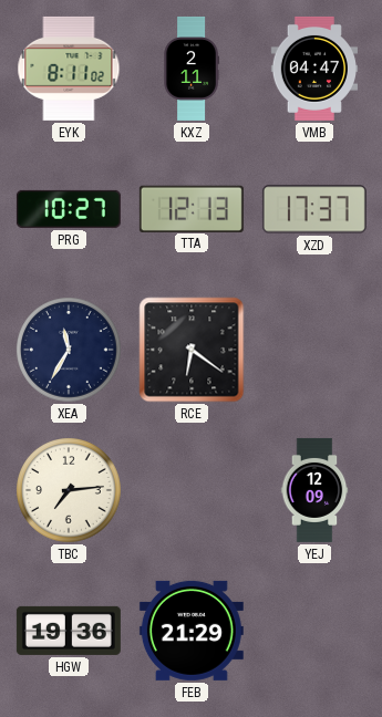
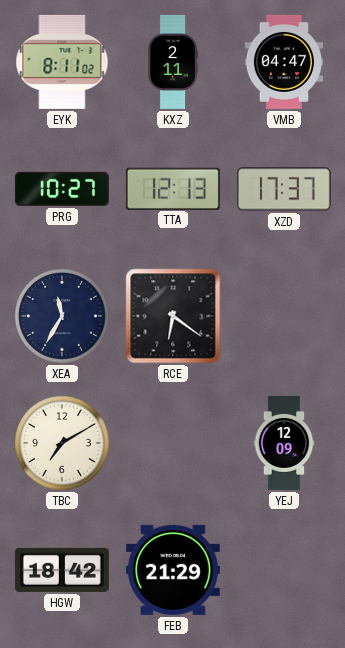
TBC: 7:14 -> 7:10
HGW: 19:36 -> 18:42
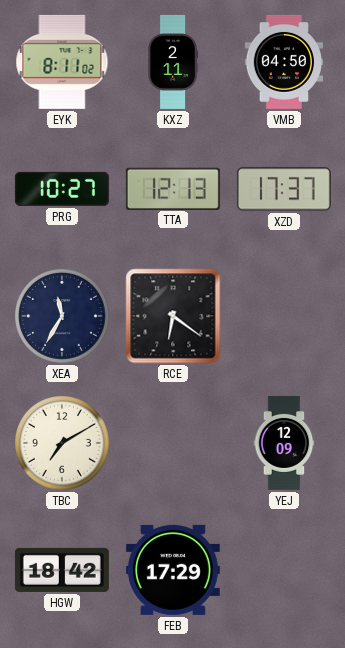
VMB: 04:47 -> 04:50
FEB: 21:29 -> 17:29
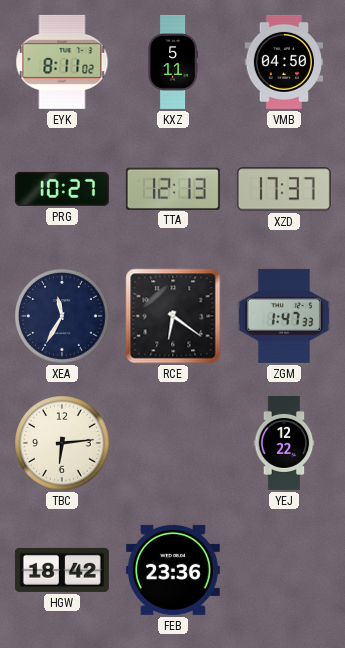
KXZ: 2:11 -> 5:11
ZGM: none -> 1:47
TBC: 7:10 -> 6:14
YEJ: 12:09 -> 12:22
FEB: 17:29 -> 23:36
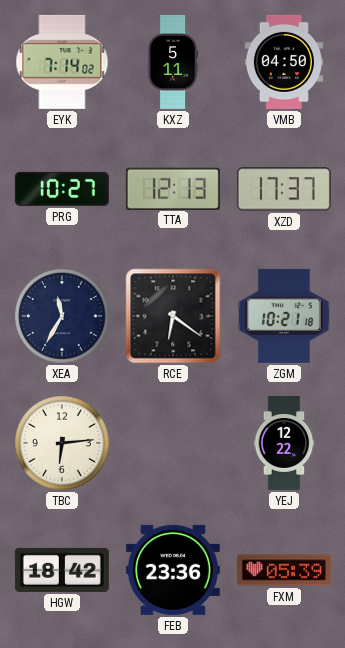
EYK: 8:11 -> 7:14
ZGM: 1:47 -> 10:21
FXM: none -> 05:39
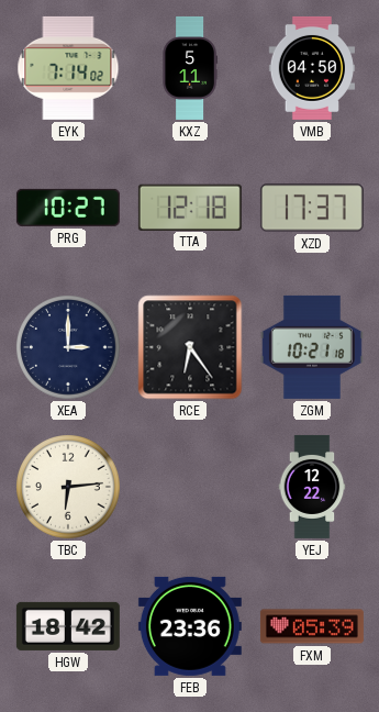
TTA: 12:13 -> 12:18
XEA: 11:35 -> 3:00
RCE: 6:21 -> 6:24
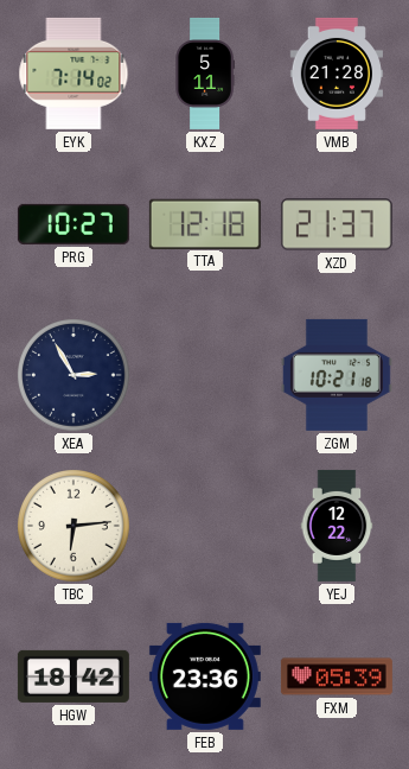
VMB: 04:50 -> 21:28
XZD: 17:37 -> 21:37
XEA: 3:00 -> 2:55
RCE: 6:24 -> none
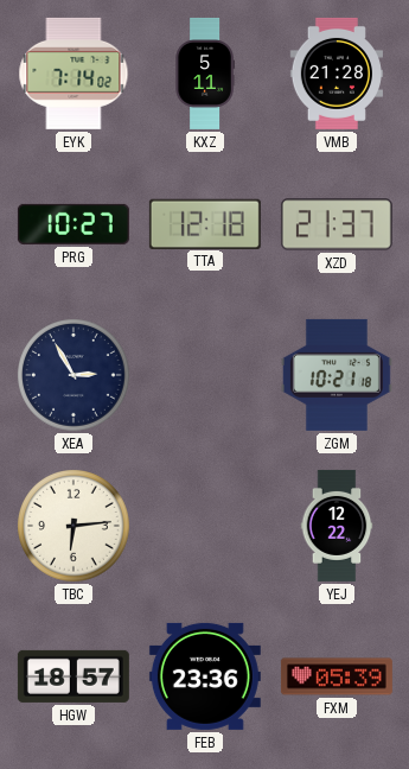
HGW: 18:42 -> 18:57
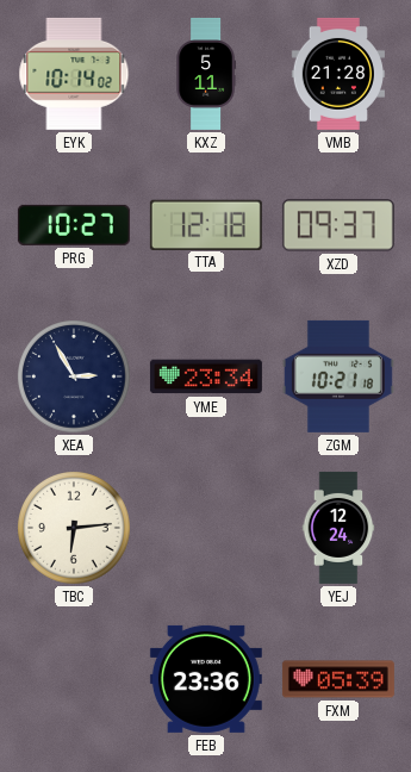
EYK: 7:14 -> 10:14
XZD: 21:37 -> 09:37
YME: none -> 23:34
YEJ: 12:22 -> 12:24
HGW: 18:57 -> none
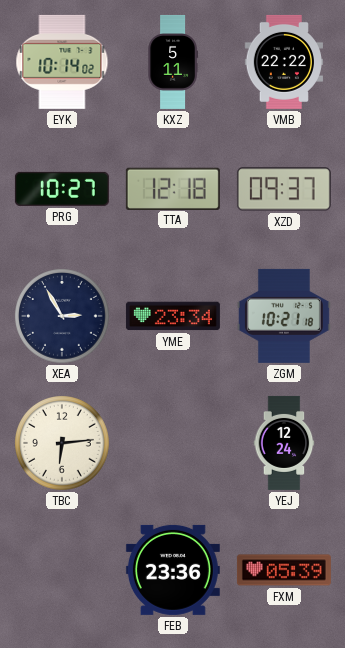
VMB: 21:28 -> 22:22
